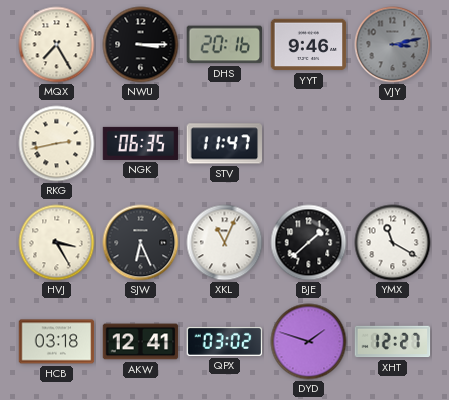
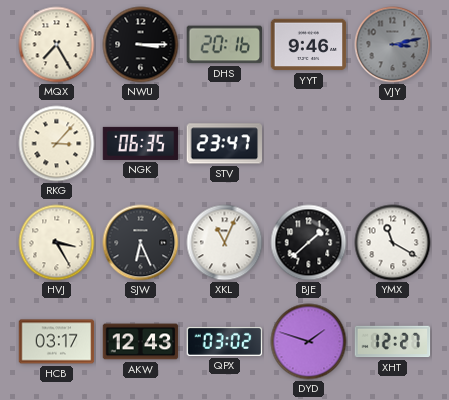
RKG: 2:43 -> 3:07
STV: 11:47 -> 23:47
HCB: 03:18 -> 03:17
AKW: 12:41 -> 12:43
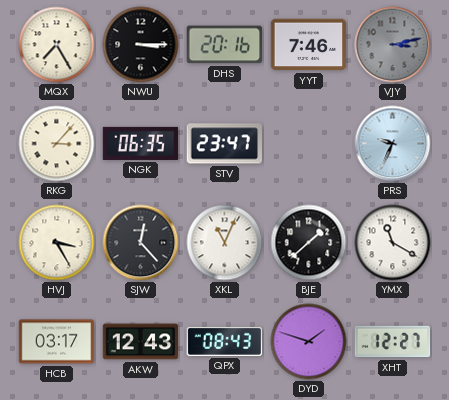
YYT: 9:46 -> 7:46
PRS: none -> 9:34
SJW: 6:26 -> 12:23
QPX: 03:02 -> 08:43
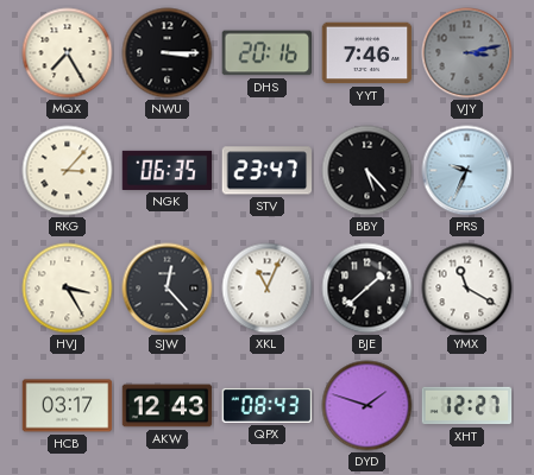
BBY: none -> 5:23
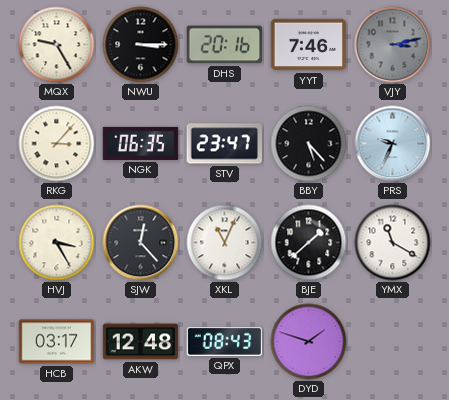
MQX: 7:25 -> 9:25
AKW: 12:43 -> 12:48
XHT: 12:27 -> none
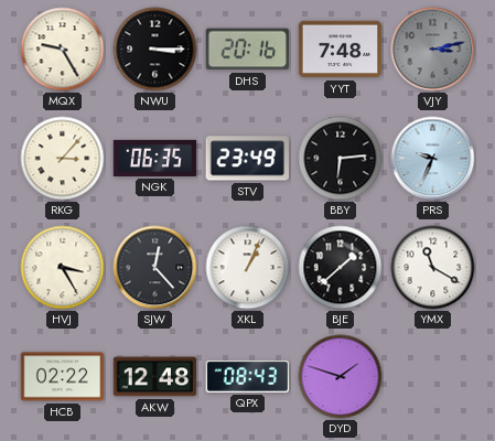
YYT: 7:46 -> 7:48
STV: 23:47 -> 23:49
BBY: 5:23 -> 6:14
XKL: 11:04 -> 1:04
HCB: 03:17 -> 02:22
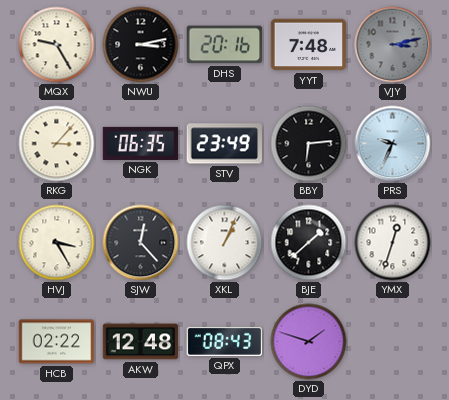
NWU: 3:15 -> 3:13
YMX: 11:20 -> 12:33
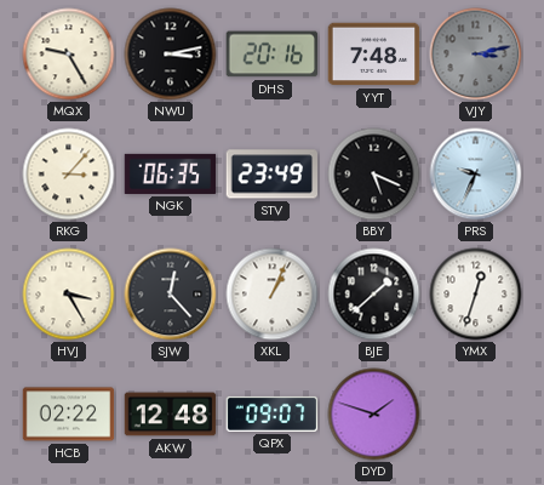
BBY: 6:14 -> 5:19
QPX: 08:43 -> 09:07
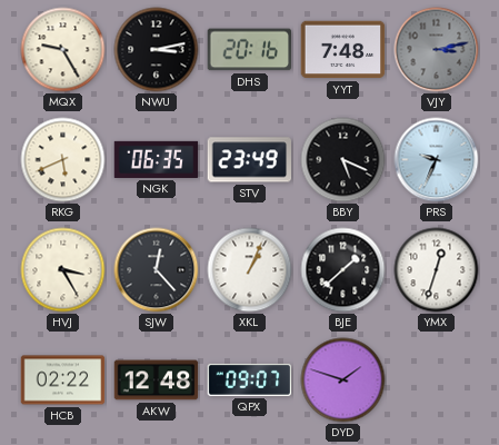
RKG: 3:07 -> 5:41
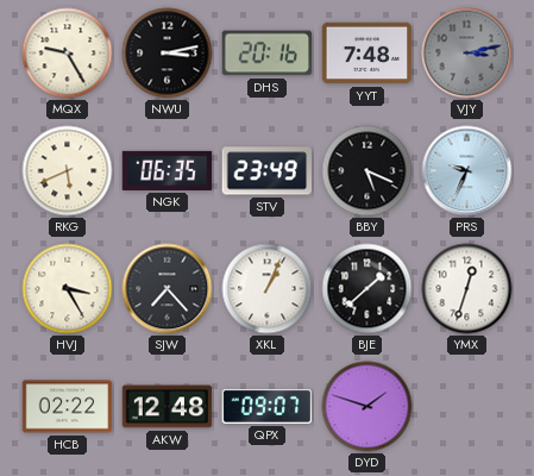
SJW: 12:23 -> 7:23
